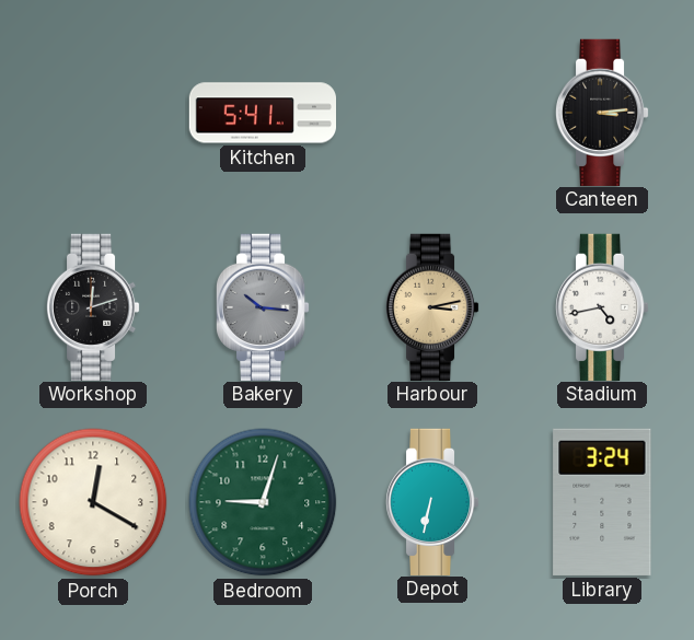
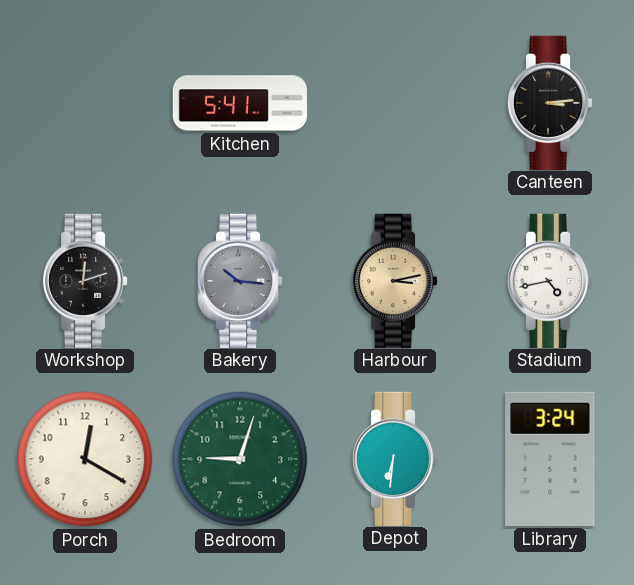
Depot: 6:32 -> 6:31
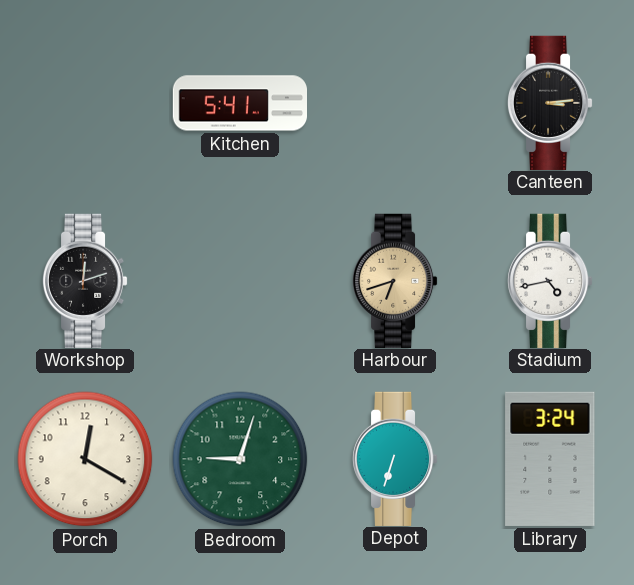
Bakery: 10:16 -> none
Harbour: 3:13 -> 6:42
Depot: 6:31 -> 6:33
